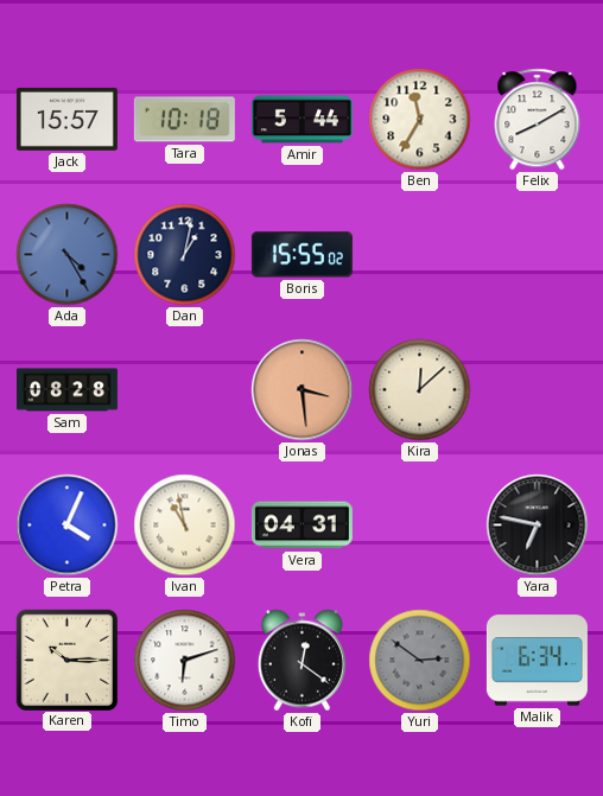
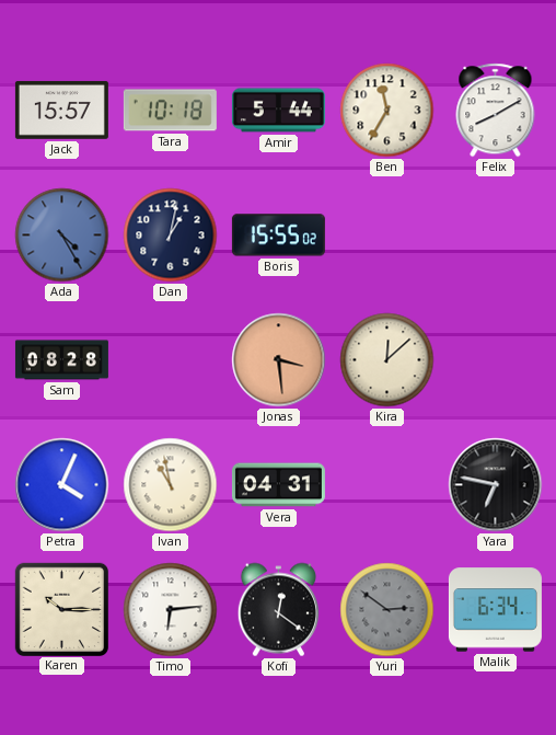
Timo: 6:12 -> 6:14
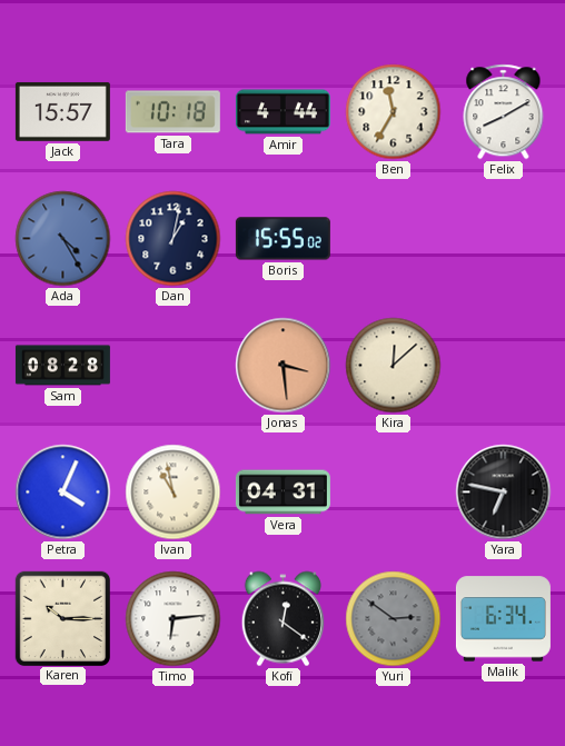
Amir: 5:44 -> 4:44
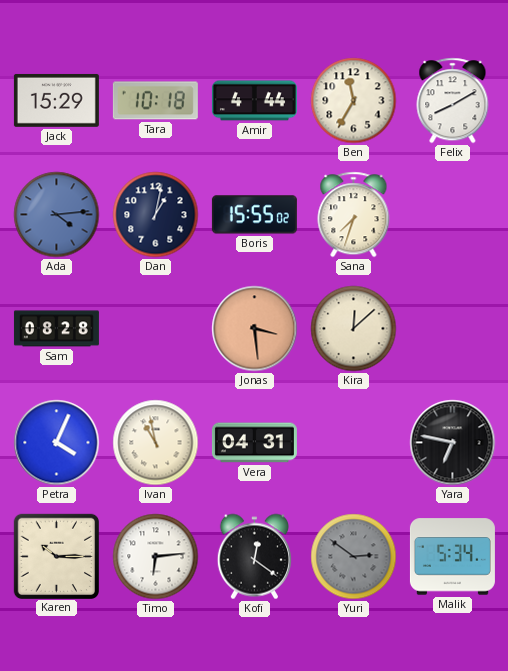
Jack: 15:57 -> 15:29
Ada: 4:25 -> 4:14
Sana: none -> 7:33
Malik: 6:34 -> 5:34
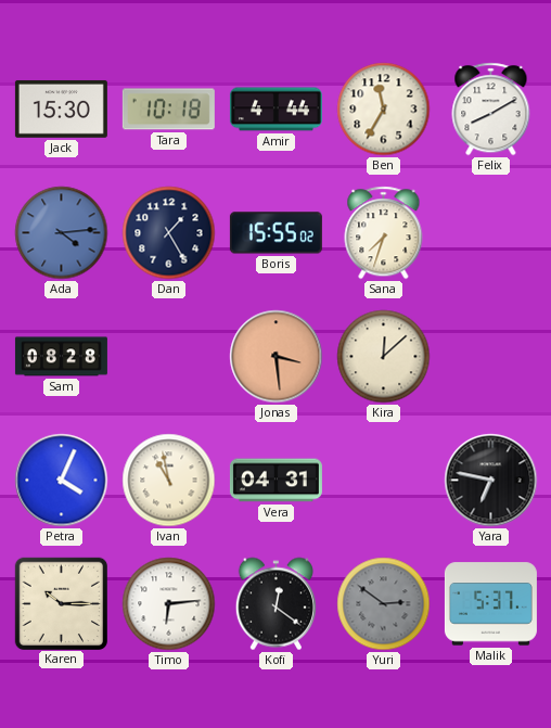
Jack: 15:29 -> 15:30
Dan: 1:02 -> 1:25
Malik: 5:34 -> 5:37
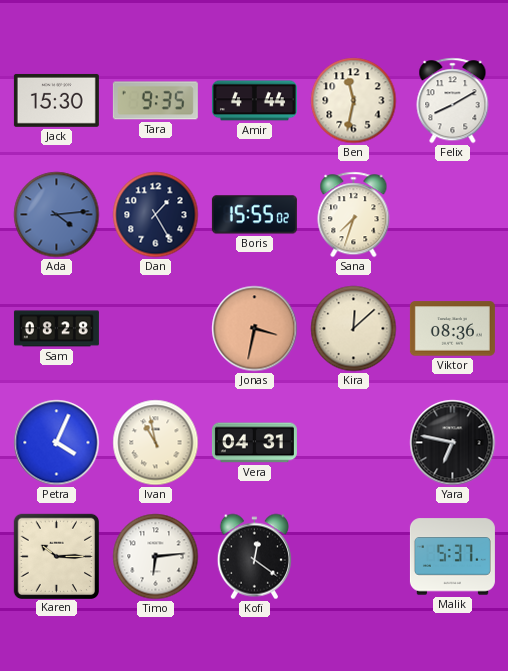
Tara: 10:18 -> 9:35
Ben: 11:35 -> 11:32
Jonas: 3:29 -> 3:32
Viktor: none -> 08:36
Yuri: 2:51 -> none
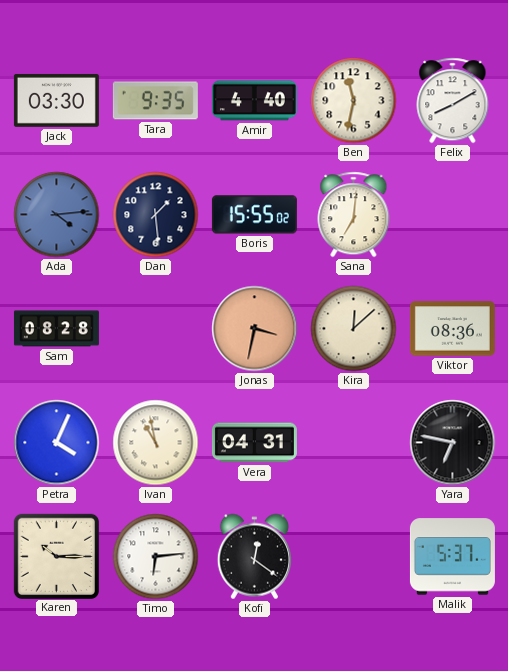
Jack: 15:30 -> 03:30
Amir: 4:44 -> 4:40
Dan: 1:25 -> 1:29
Sana: 7:33 -> 7:01
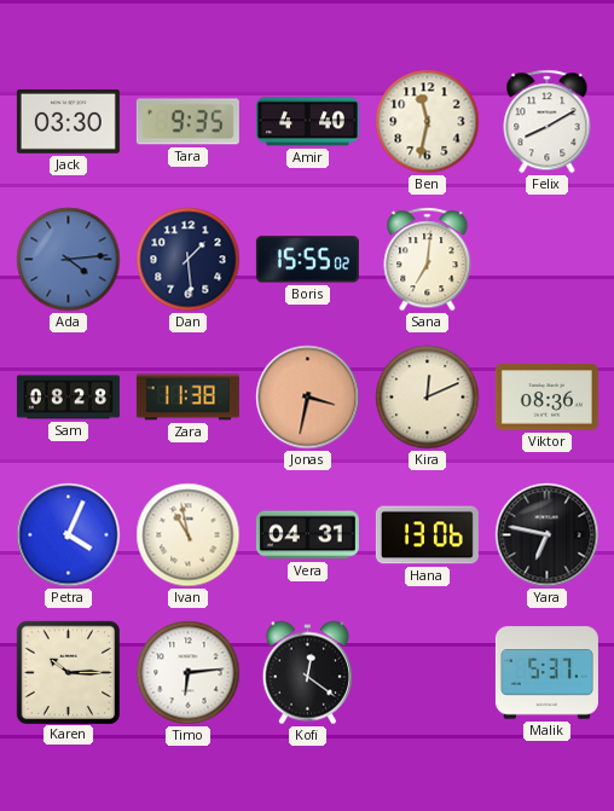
Zara: none -> 11:38
Kira: 12:08 -> 12:11
Hana: none -> 13:06
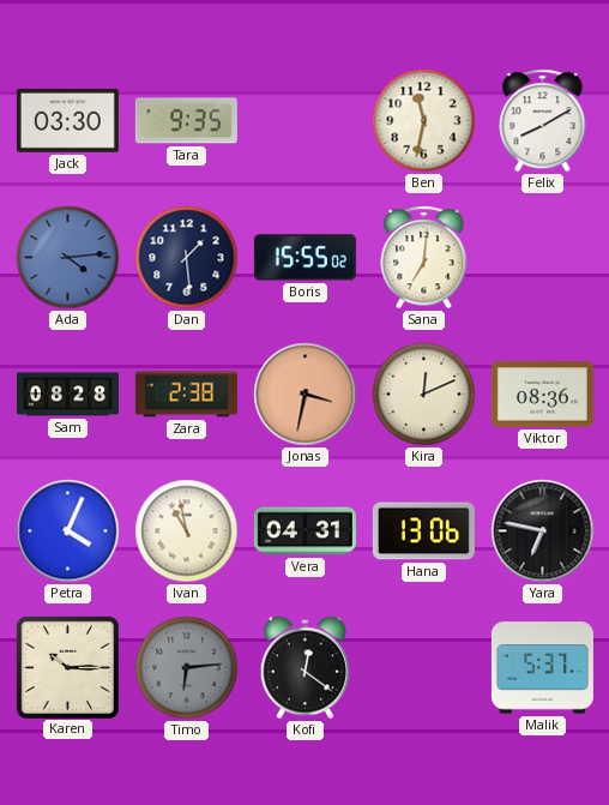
Amir: 4:40 -> none
Zara: 11:38 -> 2:38
Timo dial: white -> grey
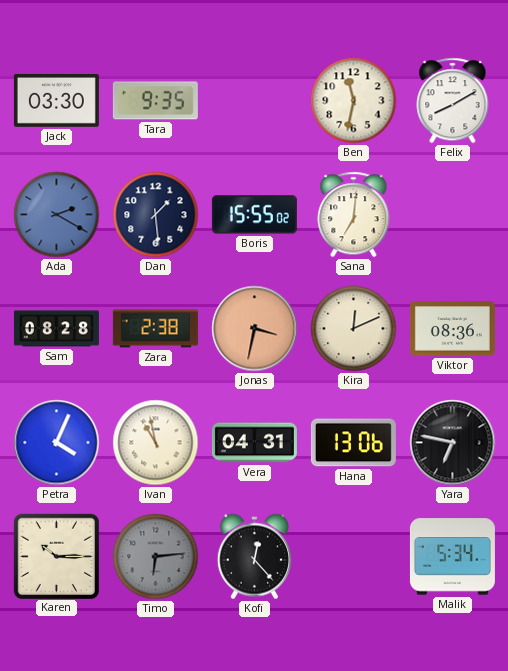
Ada: 4:14 -> 2:20
Kofi: 12:21 -> 12:23
Malik: 5:37 -> 5:34
